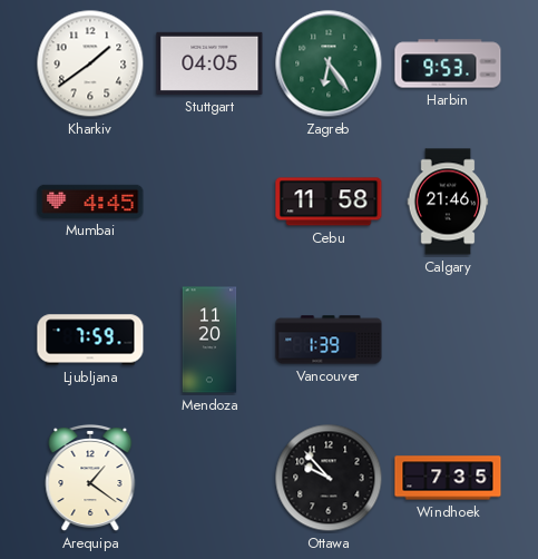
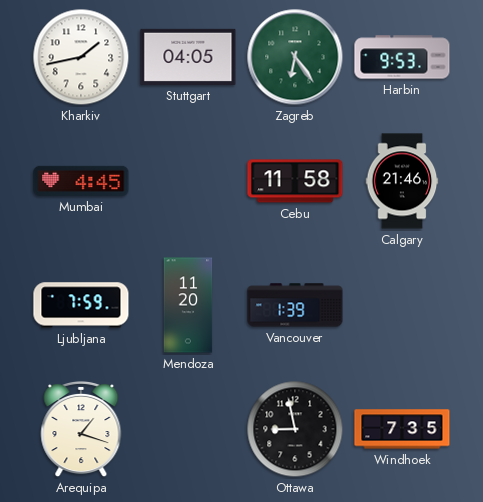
Kharkiv: 1:39 -> 1:43
Arequipa: 1:21 -> 1:18
Ottawa: 9:53 -> 8:58
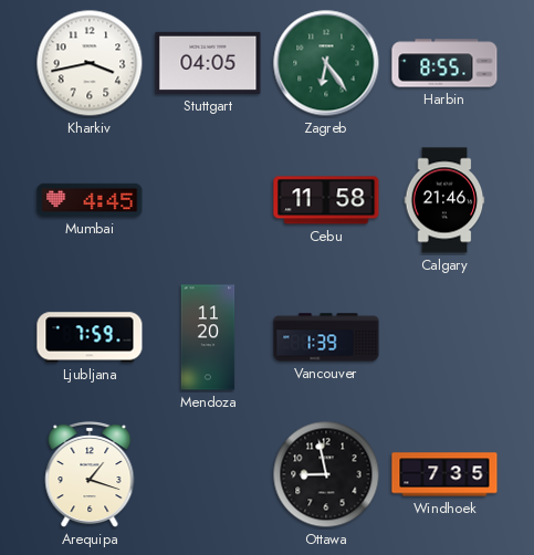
Kharkiv: 1:43 -> 3:43
Harbin: 9:53 -> 8:55
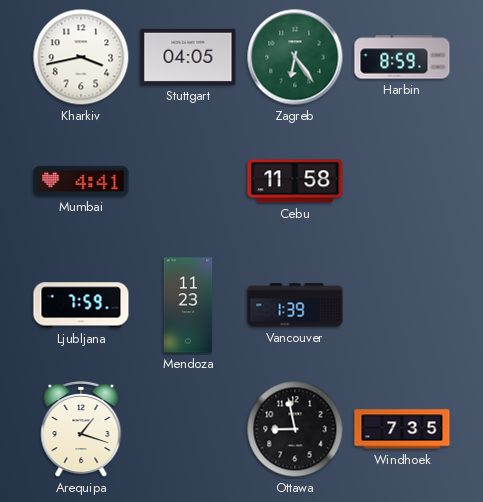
Harbin: 8:55 -> 8:59
Mumbai: 4:45 -> 4:41
Calgary: 21:46 -> none
Mendoza: 11:20 -> 11:23
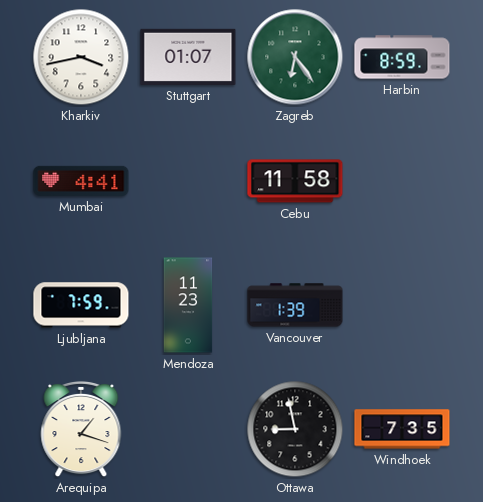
Stuttgart: 04:05 -> 01:07
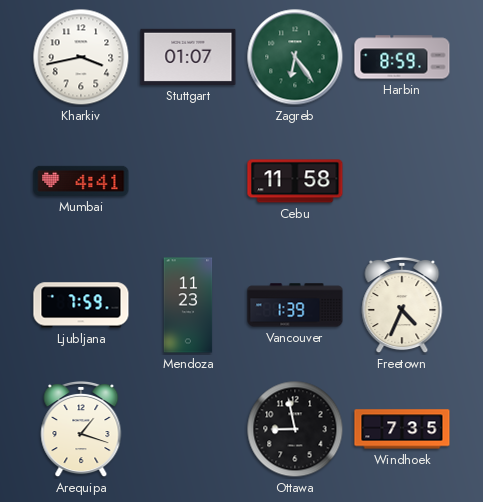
Freetown: none -> 4:34
